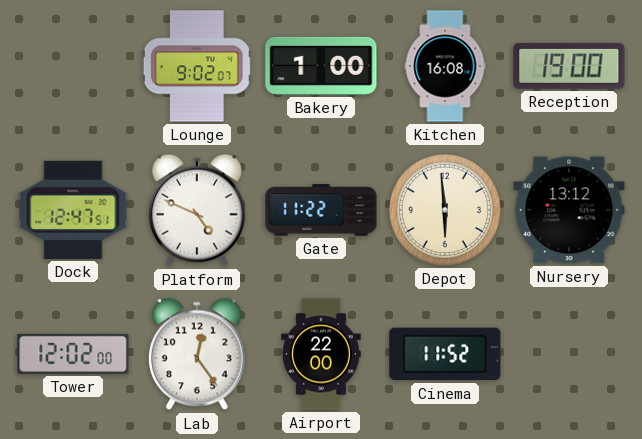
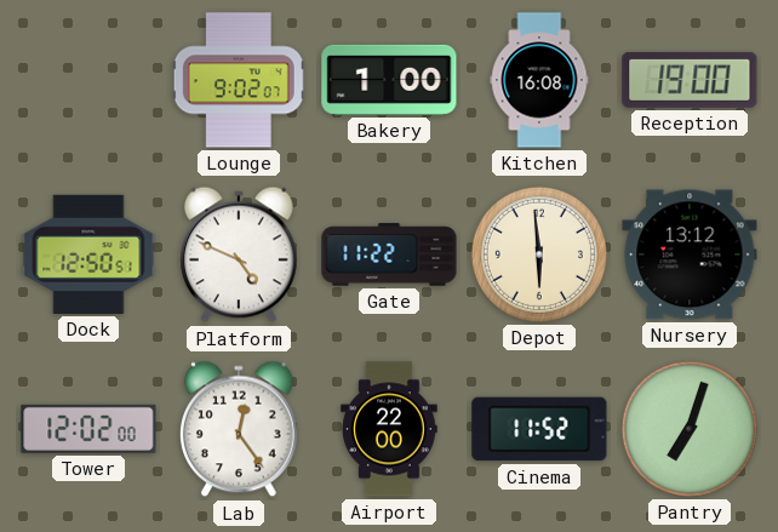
Dock: 12:47 -> 12:50
Pantry: none -> 7:03
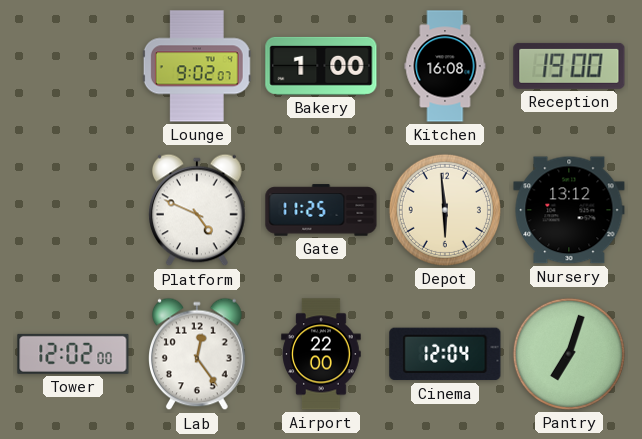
Dock: 12:50 -> none
Gate: 11:22 -> 11:25
Cinema: 11:52 -> 12:04
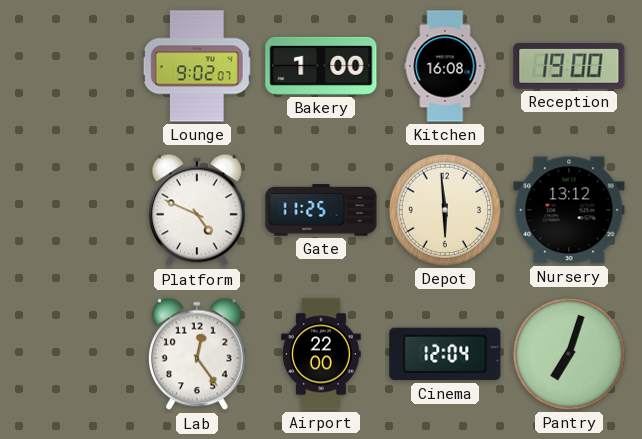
Tower: 12:02 -> none
